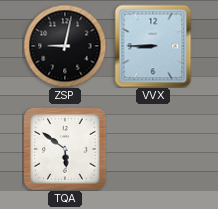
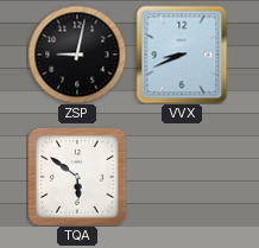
VVX: 8:45 -> 8:41
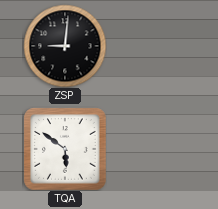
ZSP: 9:02 -> 9:01
VVX: 8:41 -> none
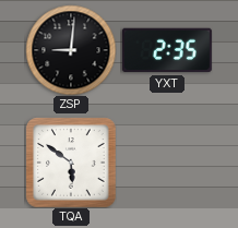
YXT: none -> 2:35
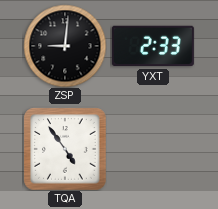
YXT: 2:35 -> 2:33
TQA: 5:51 -> 4:54
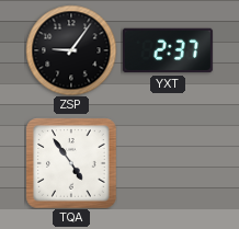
ZSP: 9:01 -> 9:06
YXT: 2:33 -> 2:37
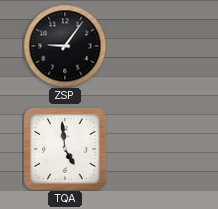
YXT: 2:37 -> none
TQA: 4:54 -> 4:59
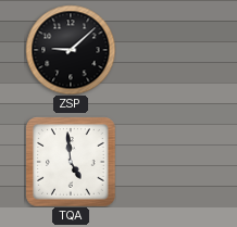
ZSP: 9:06 -> 9:08
